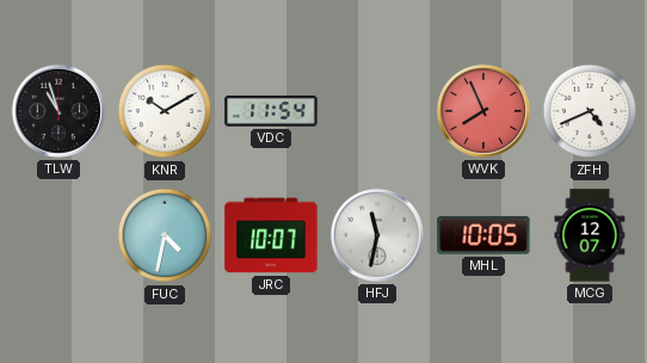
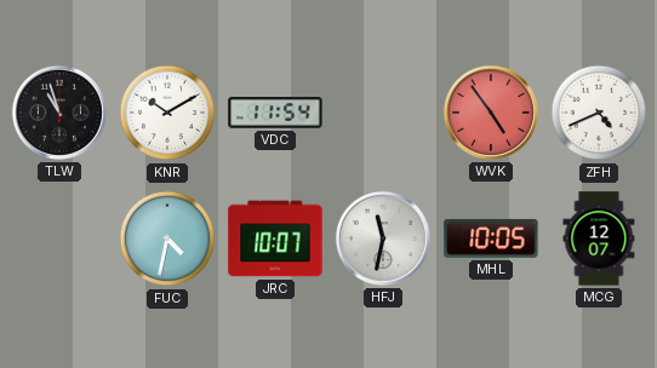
WVK: 7:56 -> 4:54
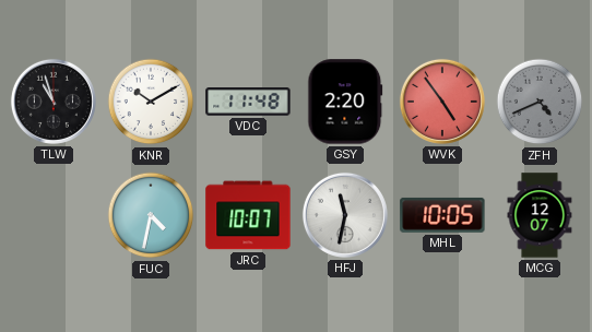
VDC: 11:54 -> 11:48
GSY: none -> 2:20
ZFH dial: white -> grey
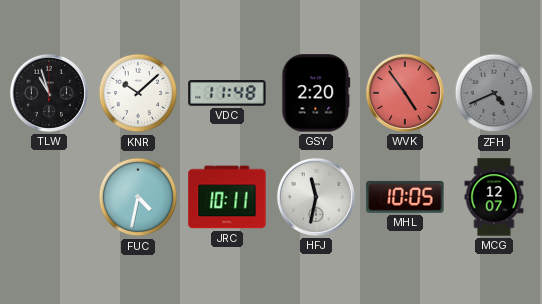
KNR: 10:10 -> 10:08
JRC: 10:07 -> 10:11
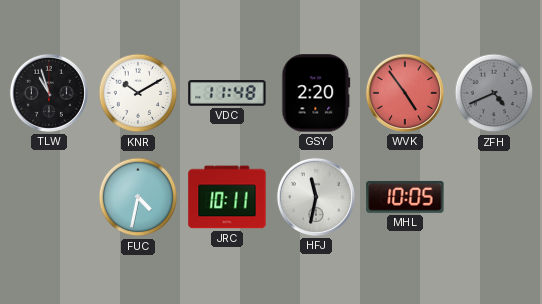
KNR: 10:08 -> 10:10
MCG: 12:07 -> none
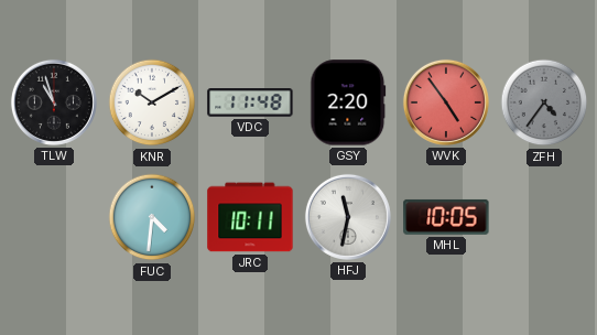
ZFH: 4:41 -> 4:36
FUC: 4:32 -> 4:31
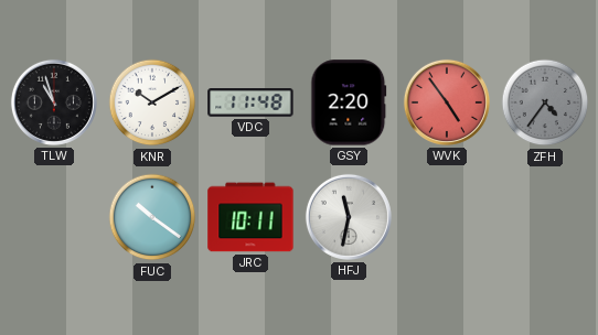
FUC: 4:31 -> 10:21
MHL: 10:05 -> none
